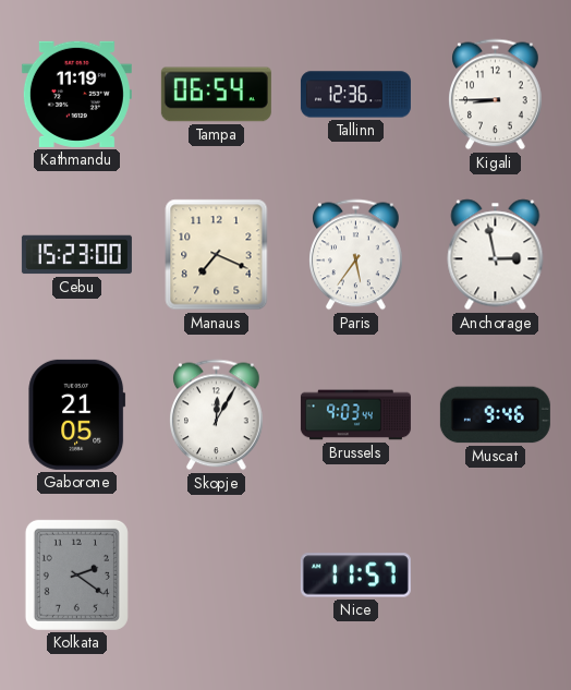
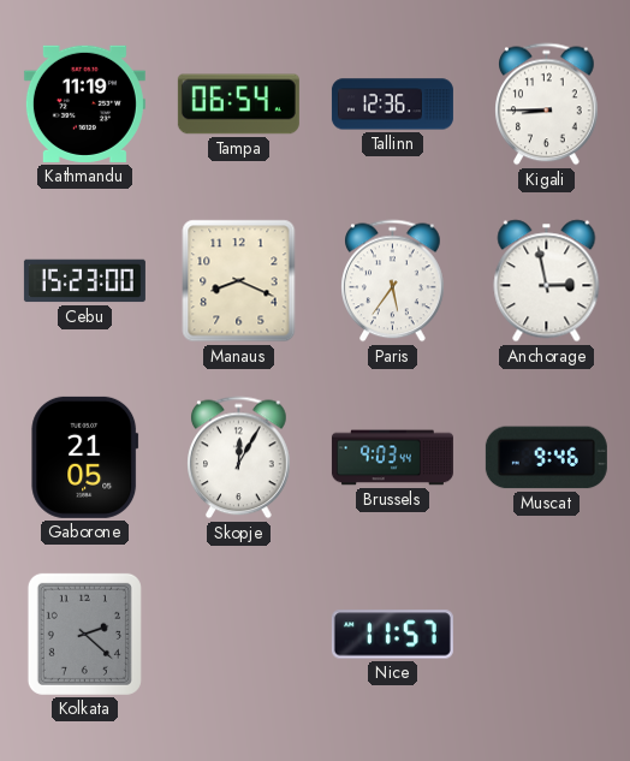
Manaus: 7:19 -> 8:19
Kolkata: 2:21 -> 2:22
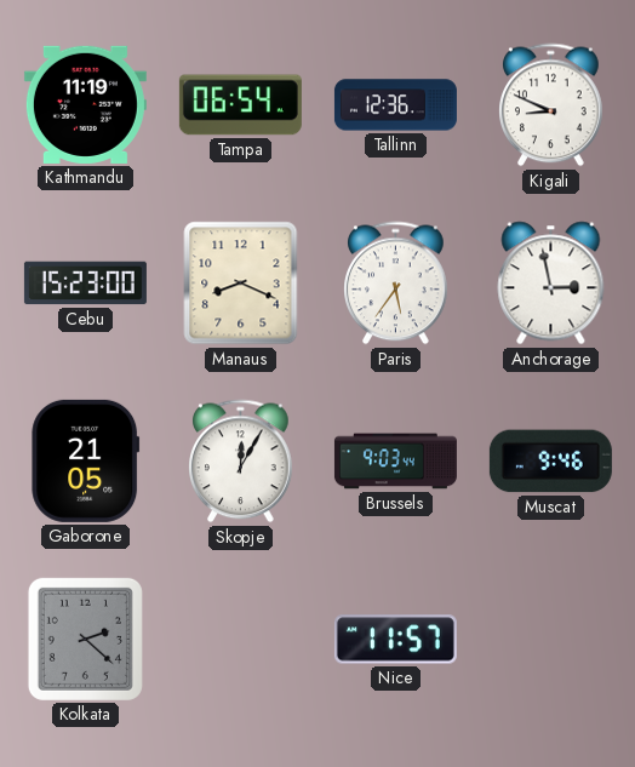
Kigali: 8:45 -> 8:49
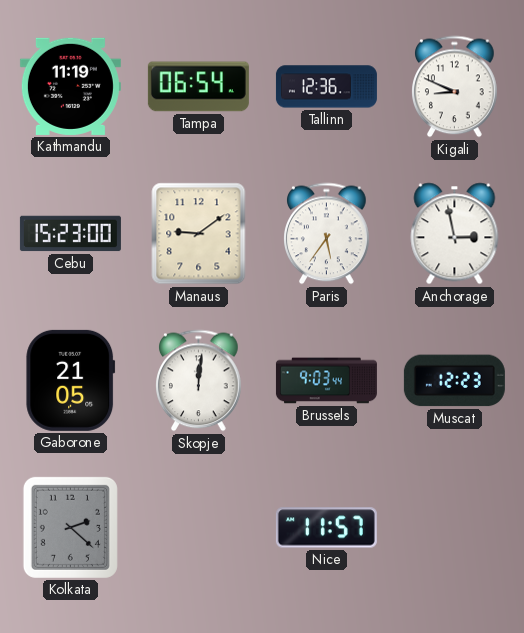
Manaus: 8:19 -> 9:09
Skopje: 12:05 -> 12:01
Muscat: 9:46 -> 12:23
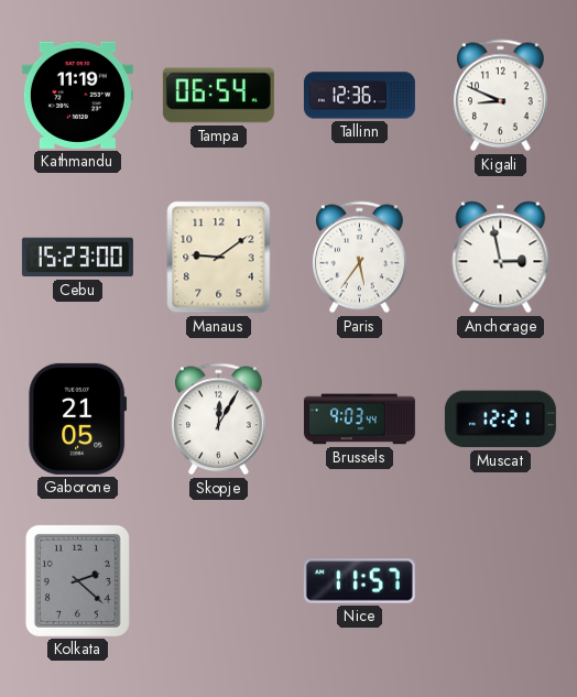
Skopje: 12:01 -> 12:05
Muscat: 12:23 -> 12:21
